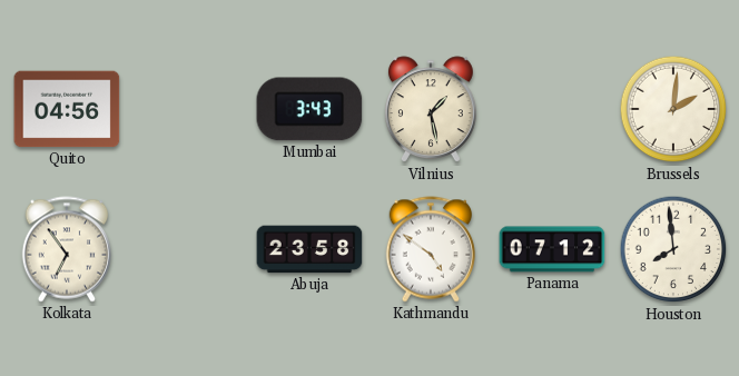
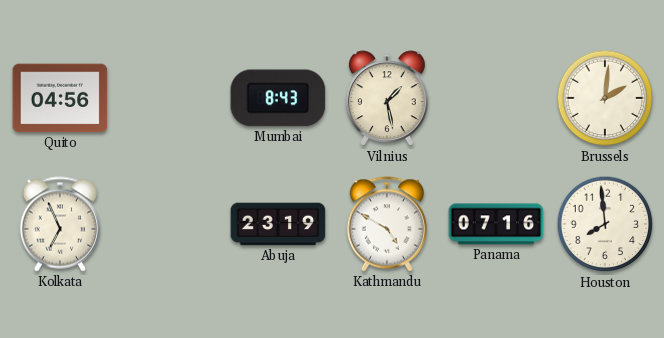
Mumbai: 3:43 -> 8:43
Kolkata: 6:54 -> 6:56
Abuja: 23:58 -> 23:19
Kathmandu: 4:51 -> 4:50
Panama: 07:12 -> 07:16
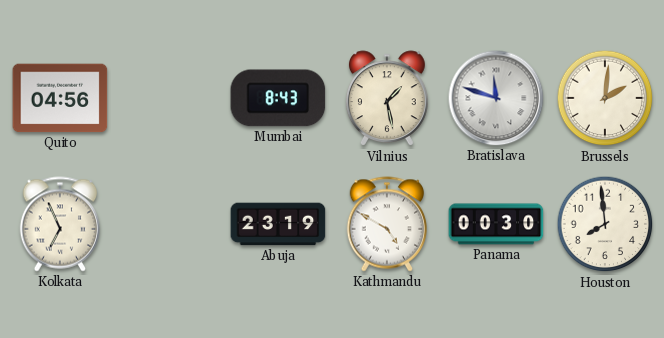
Bratislava: none -> 11:48
Panama: 07:16 -> 00:30
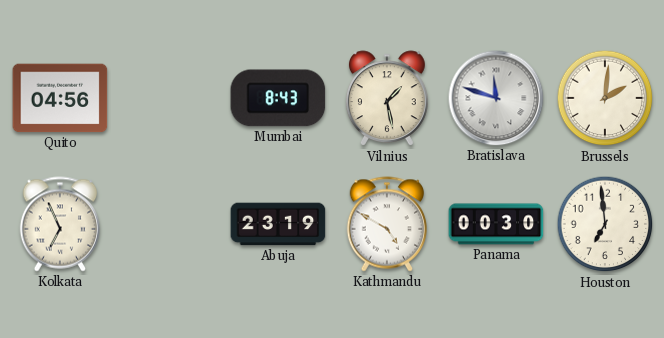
Houston: 7:59 -> 6:59
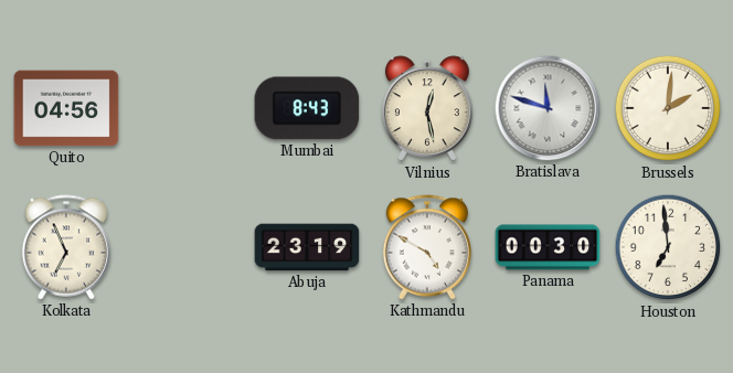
Vilnius: 1:28 -> 12:28
